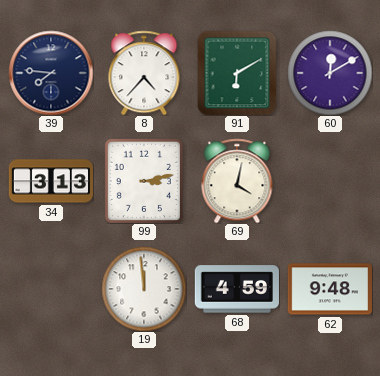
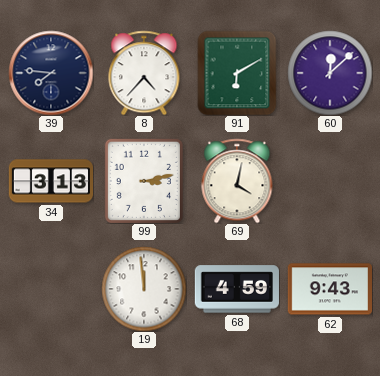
60: 12:10 -> 12:08
62: 9:48 -> 9:43
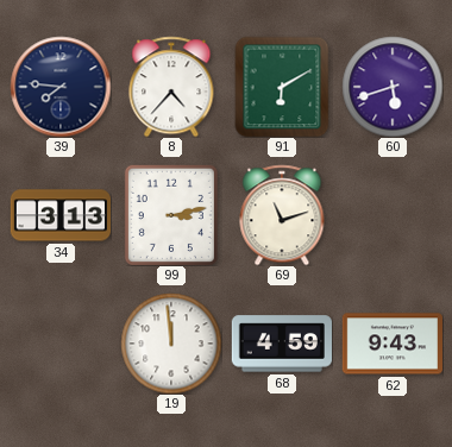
60: 12:08 -> 5:42
69: 4:02 -> 11:12
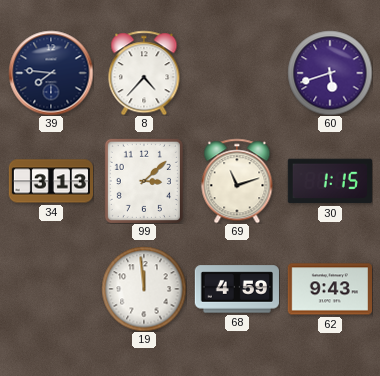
91: 6:10 -> none
99: 3:13 -> 3:08
30: none -> 1:15
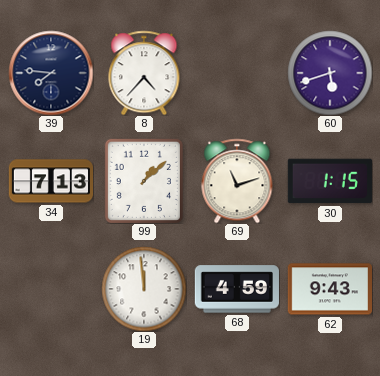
34: 3:13 -> 7:13
99: 3:08 -> 1:08
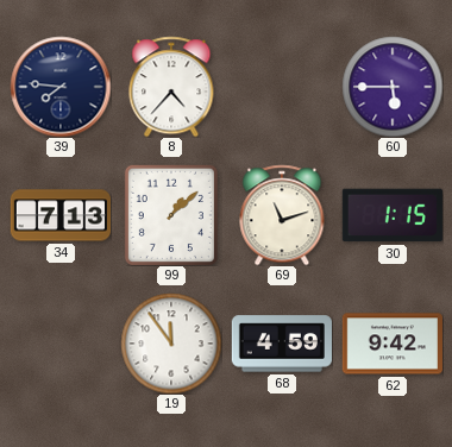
60: 5:42 -> 5:45
19: 11:59 -> 11:54
62: 9:43 -> 9:42
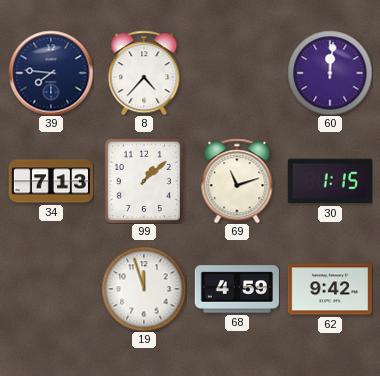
60: 5:45 -> 12:01
19: 11:54 -> 11:57
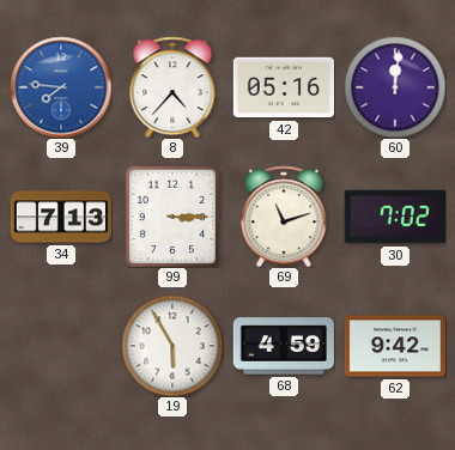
39 dial: navy -> blue
42: none -> 05:16
99: 1:08 -> 3:15
30: 1:15 -> 7:02
19: 11:57 -> 5:55
